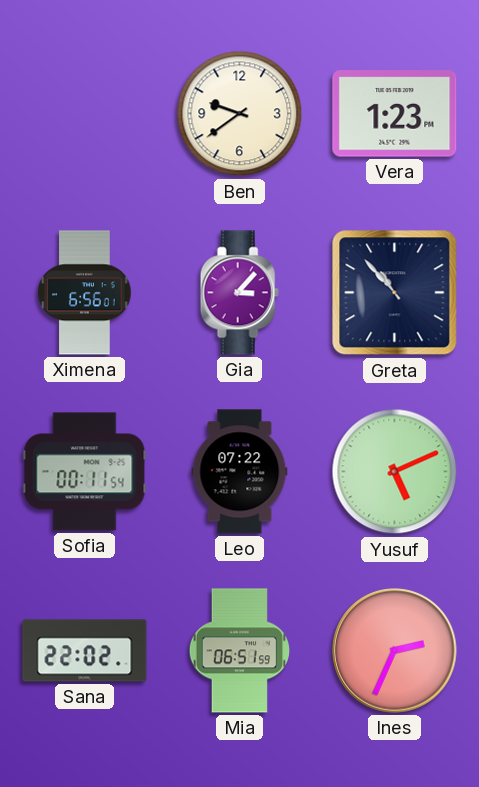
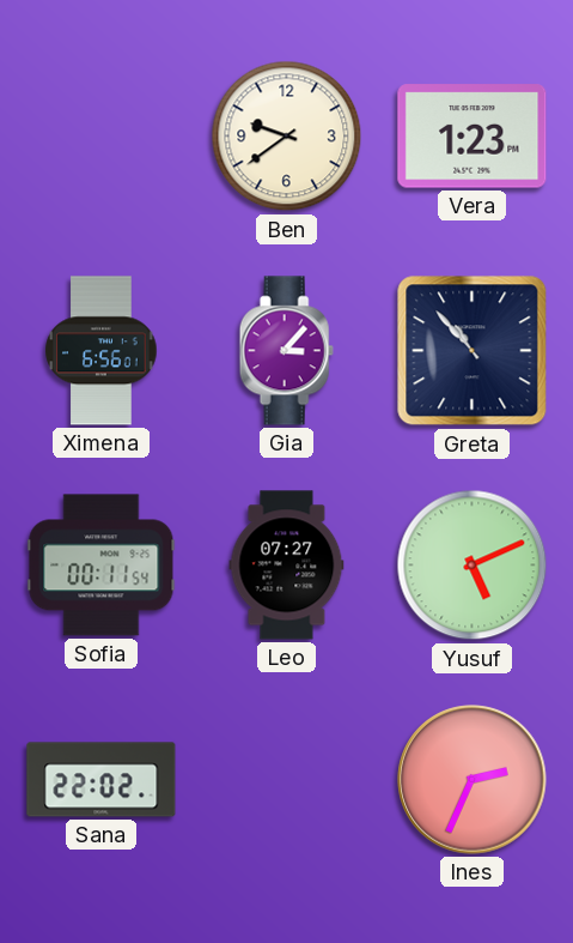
Leo: 07:22 -> 07:27
Mia: 06:51 -> none
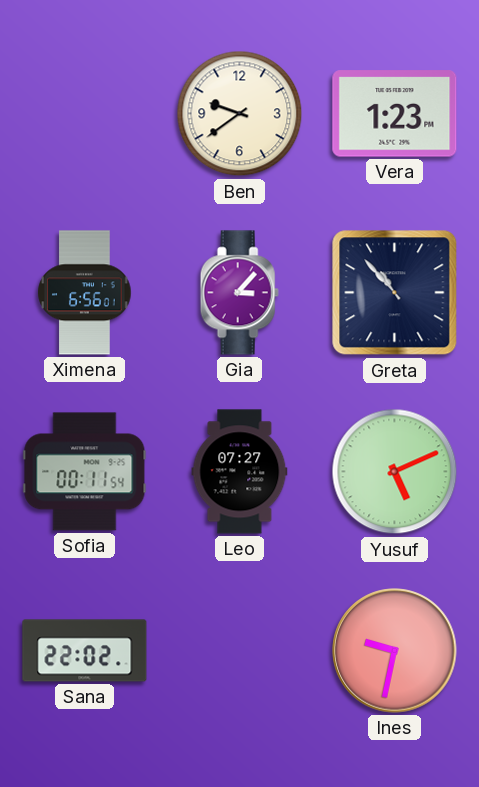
Ines: 2:34 -> 9:32
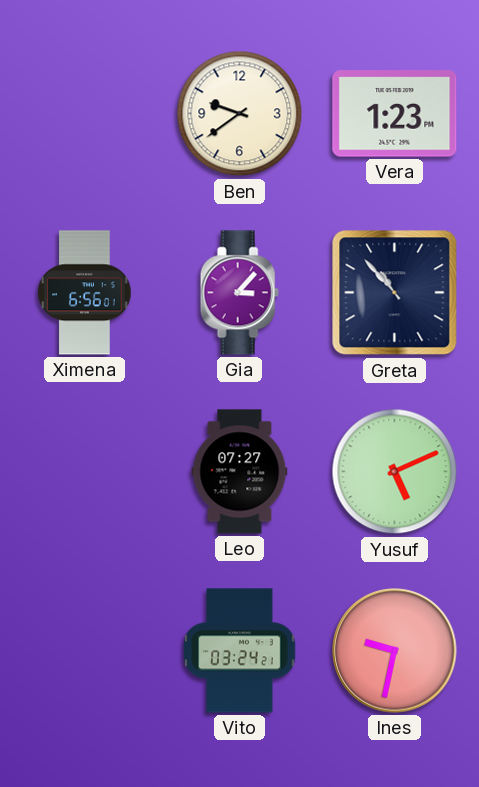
Sofia: 00:11 -> none
Sana: 22:02 -> none
Vito: none -> 03:24
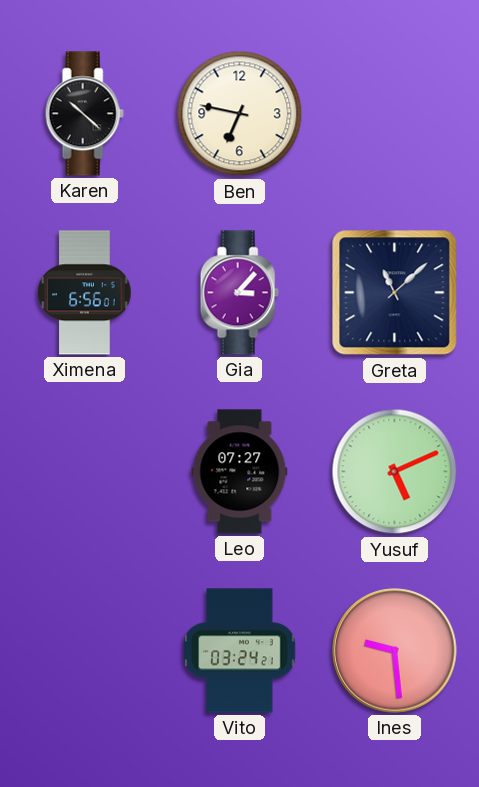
Karen: none -> 10:22
Ben: 9:39 -> 6:47
Vera: 1:23 -> none
Greta: 10:53 -> 11:08
Ines: 9:32 -> 9:29
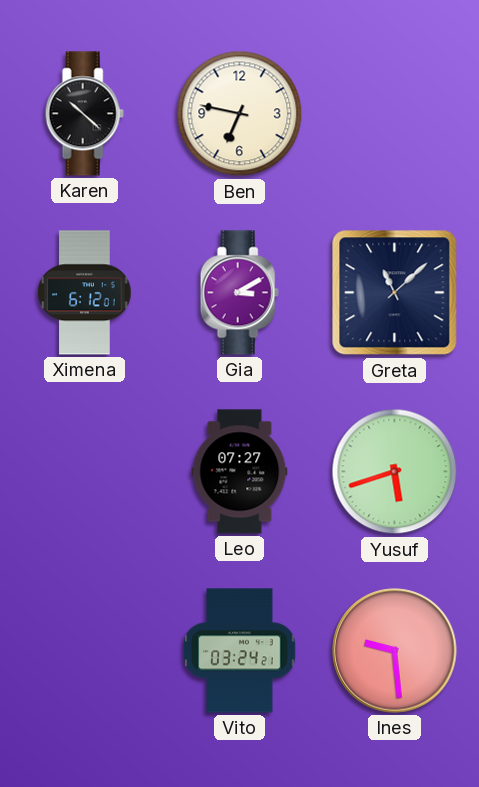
Ximena: 6:56 -> 6:12
Gia: 3:07 -> 3:10
Yusuf: 5:11 -> 5:42
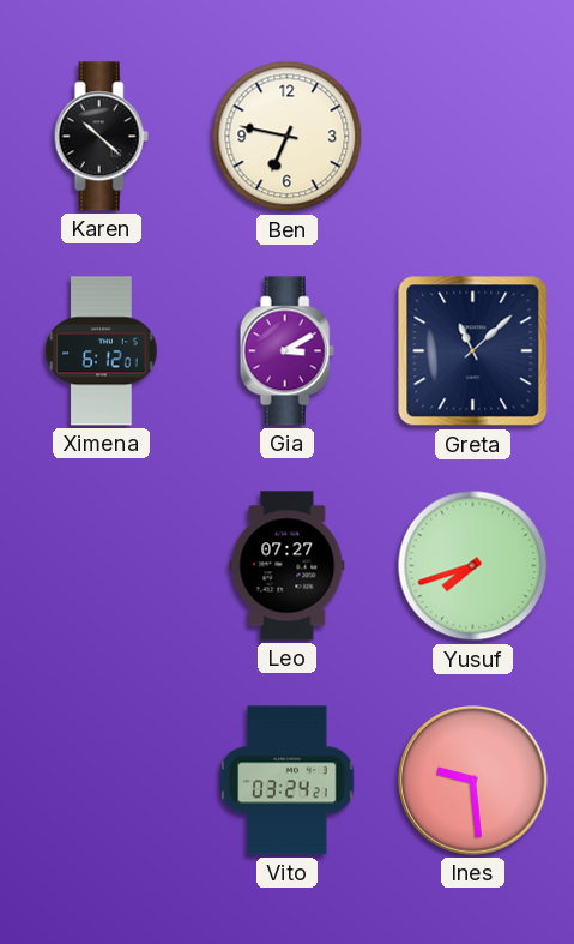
Yusuf: 5:42 -> 7:42
